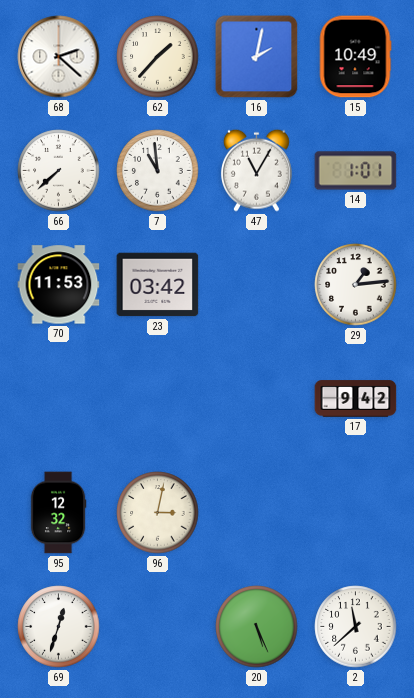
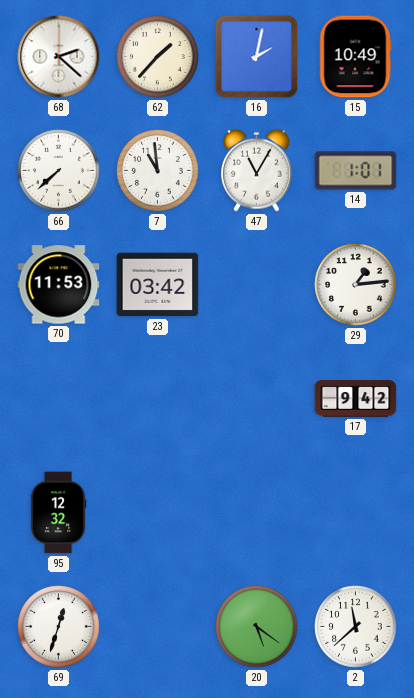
96: 3:02 -> none
20: 5:26 -> 5:21
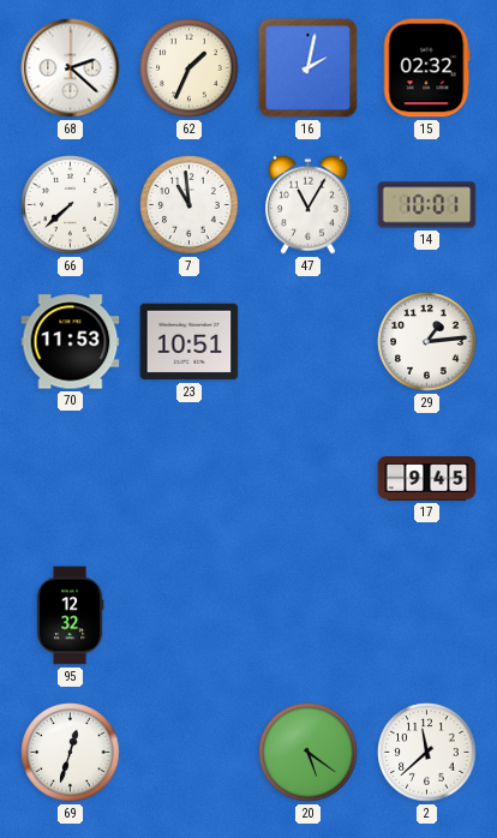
62: 1:37 -> 1:34
15: 10:49 -> 02:32
14: 1:01 -> 10:01
23: 03:42 -> 10:51
17: 9:42 -> 9:45
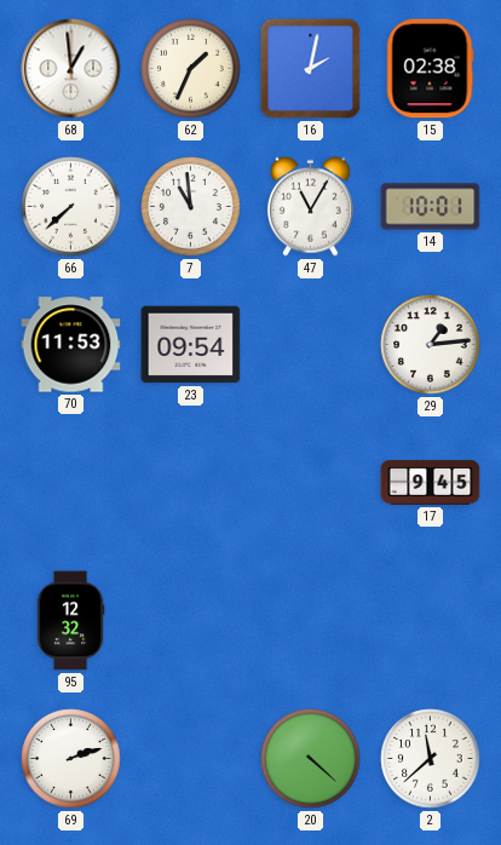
68: 2:22 -> 12:59
15: 02:32 -> 02:38
23: 10:51 -> 09:54
69: 12:33 -> 2:12
20: 5:21 -> 4:22
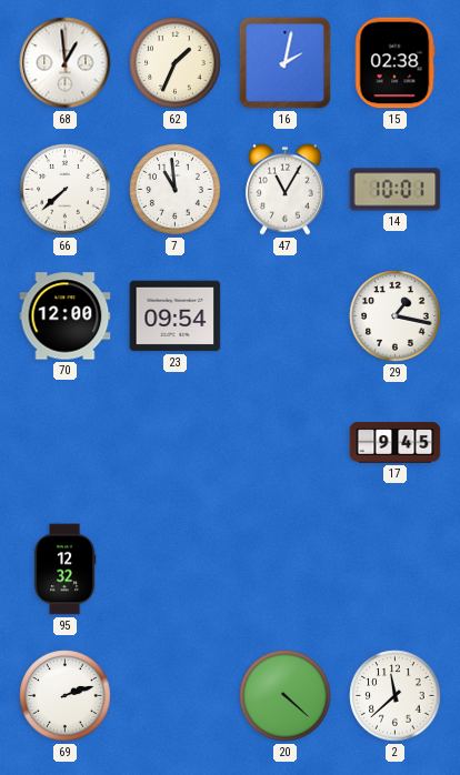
70: 11:53 -> 12:00
29: 1:14 -> 1:17
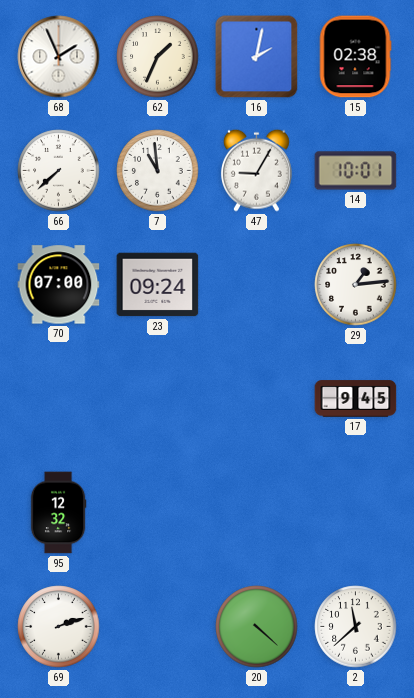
68: 12:59 -> 1:56
47: 11:05 -> 9:05
70: 12:00 -> 07:00
23: 09:54 -> 09:24
29: 1:17 -> 1:14
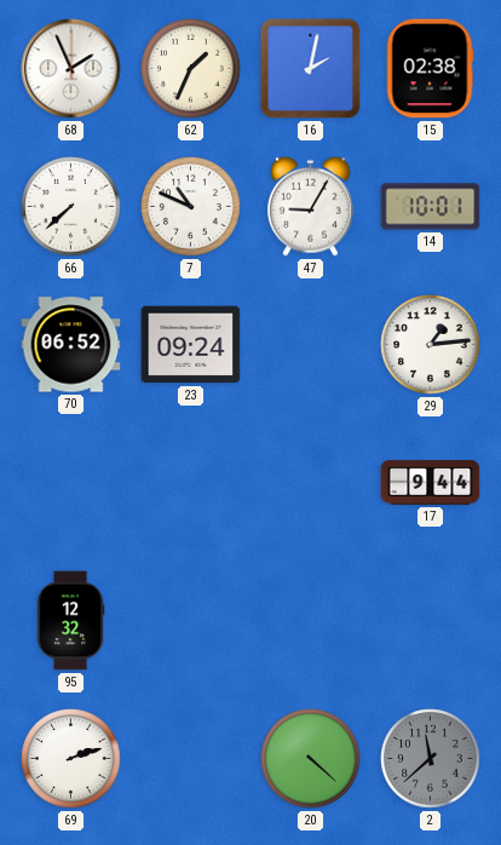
7: 10:59 -> 10:49
70: 07:00 -> 06:52
17: 9:45 -> 9:44
2 dial: white -> grey
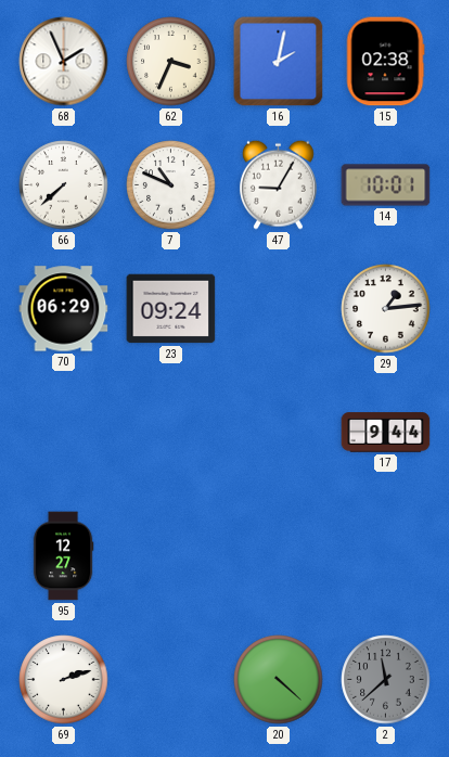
62: 1:34 -> 3:34
70: 06:52 -> 06:29
95: 12:32 -> 12:27
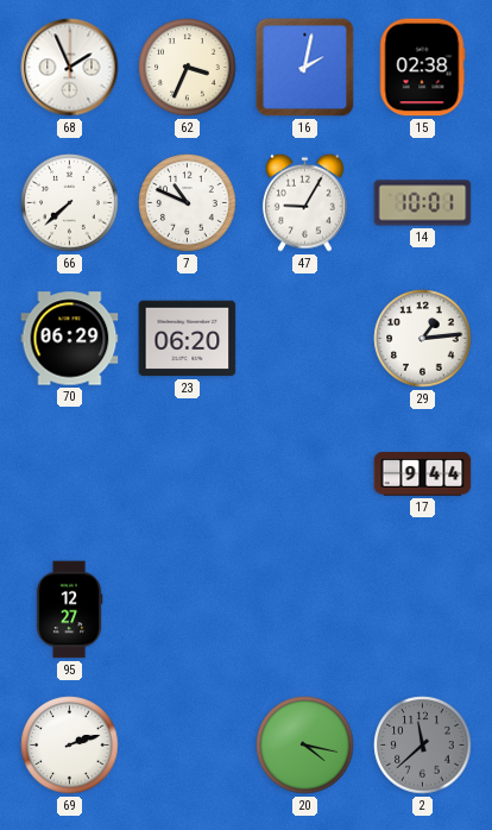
23: 09:24 -> 06:20
20: 4:22 -> 4:17
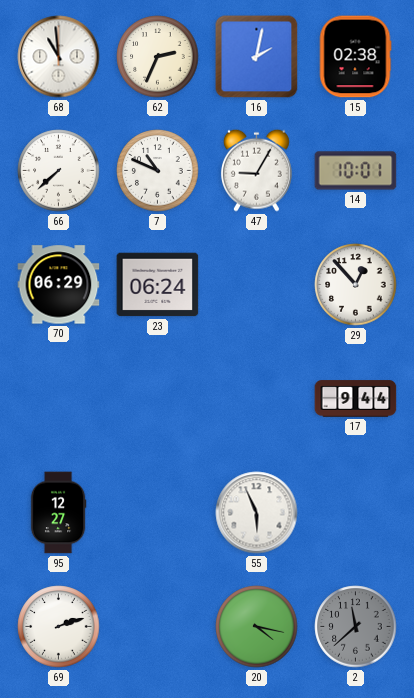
68: 1:56 -> 10:59
62: 3:34 -> 2:34
23: 06:20 -> 06:24
29: 1:14 -> 12:53
55: none -> 5:56
